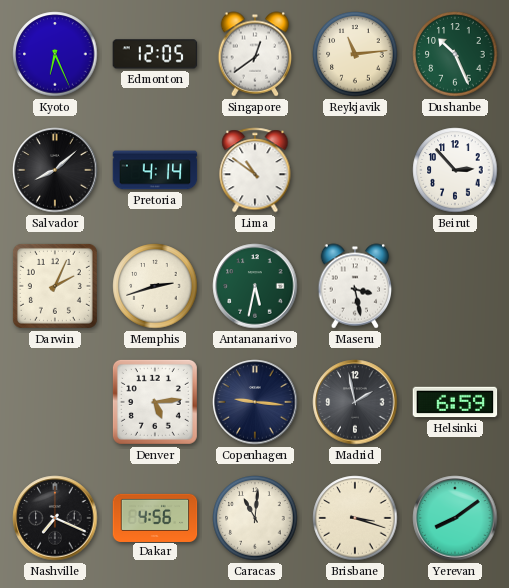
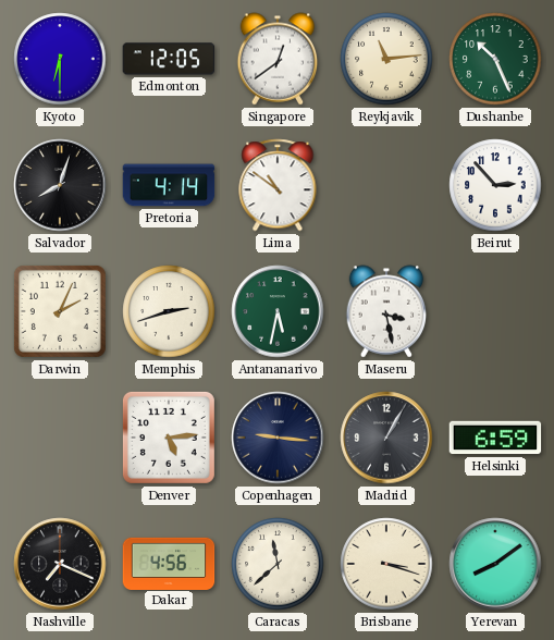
Kyoto: 6:26 -> 6:30
Salvador: 8:08 -> 8:03
Madrid: 1:58 -> 1:05
Caracas: 11:01 -> 11:38
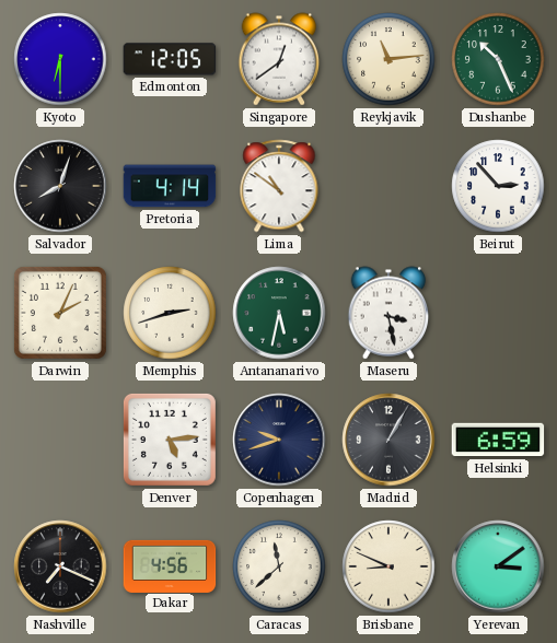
Copenhagen: 9:16 -> 9:42
Brisbane: 3:18 -> 8:49
Yerevan: 8:09 -> 3:09
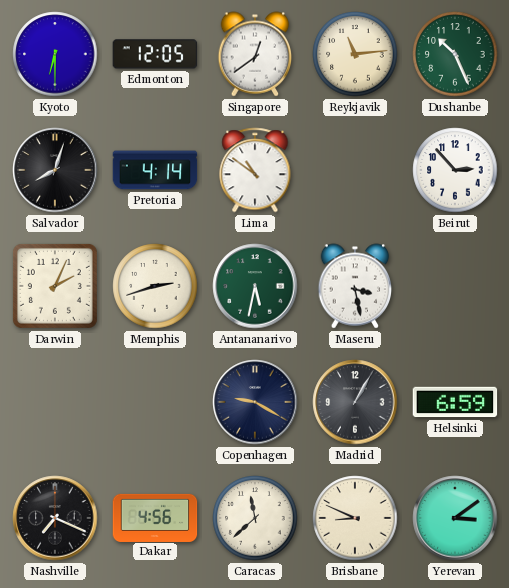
Denver: 5:14 -> none
Copenhagen: 9:42 -> 9:20
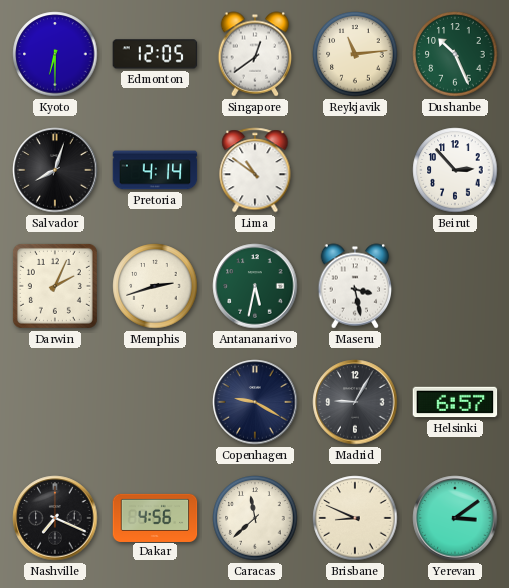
Madrid: 1:05 -> 9:05
Helsinki: 6:59 -> 6:57
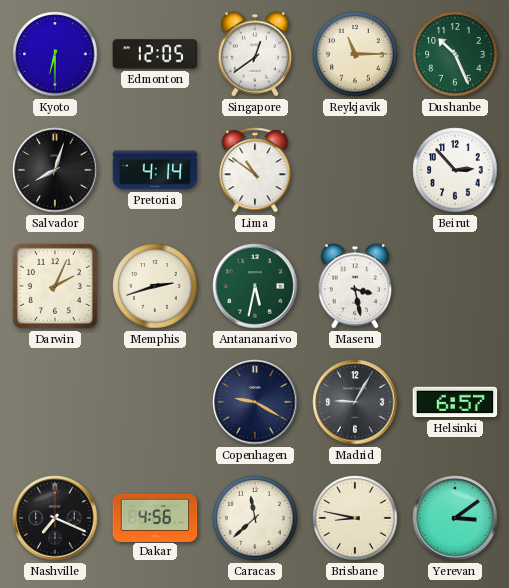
Reykjavik: 11:14 -> 11:15
Brisbane: 8:49 -> 8:47
